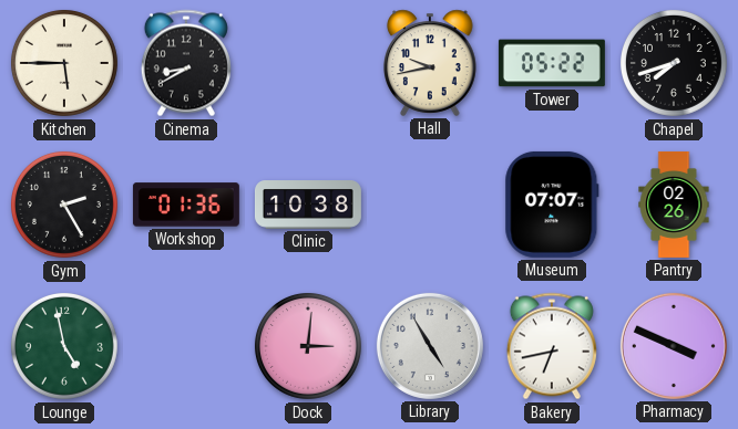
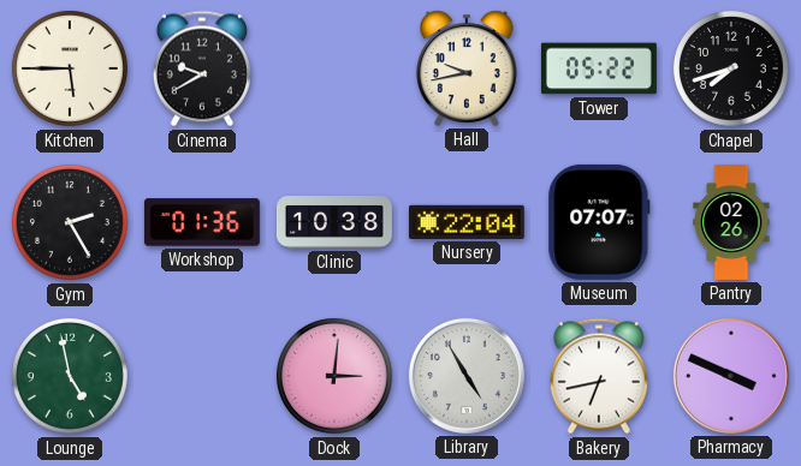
Cinema: 8:40 -> 9:40
Nursery: none -> 22:04
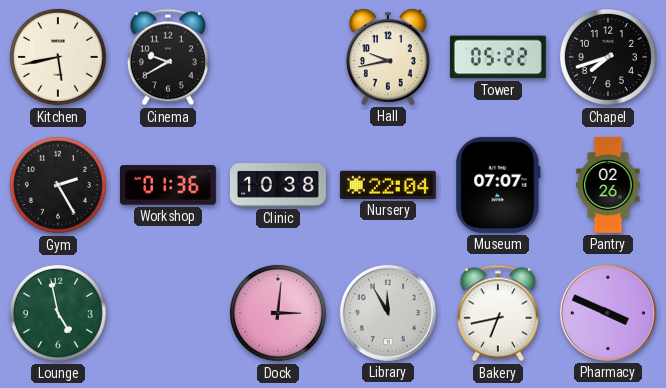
Kitchen: 5:45 -> 5:43
Library: 4:55 -> 11:55
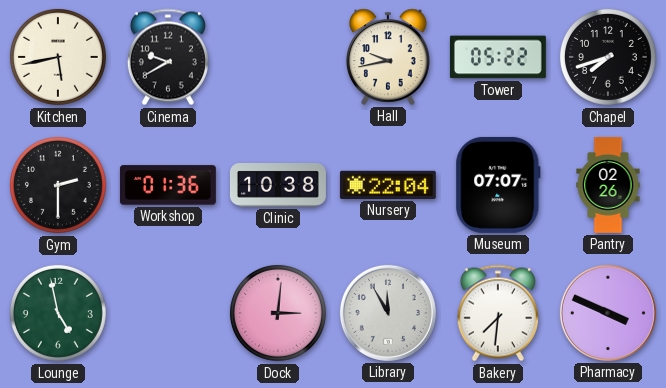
Gym: 2:25 -> 2:30
Bakery: 6:43 -> 7:31
